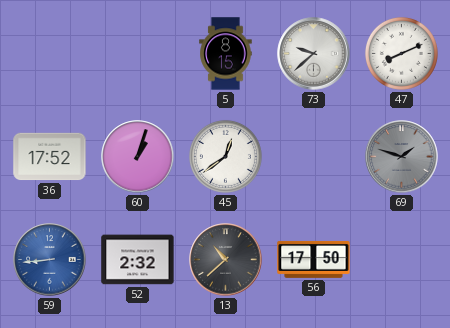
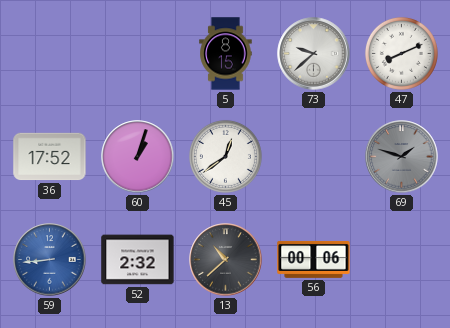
56: 17:50 -> 00:06
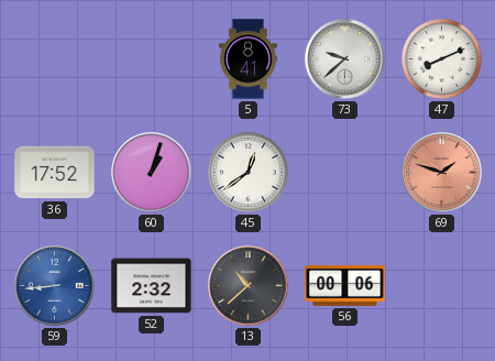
5: 8:15 -> 8:41
69 dial: grey -> salmon
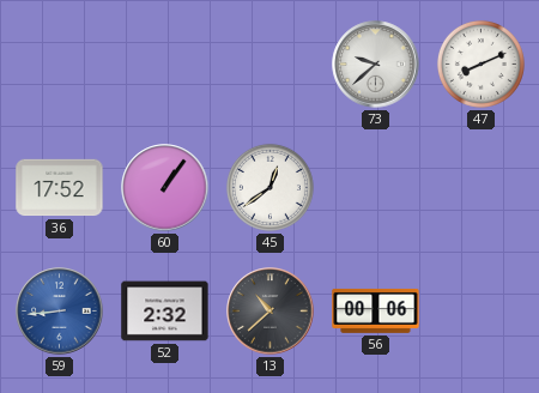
5: 8:41 -> none
60: 1:03 -> 1:06
69: 1:48 -> none
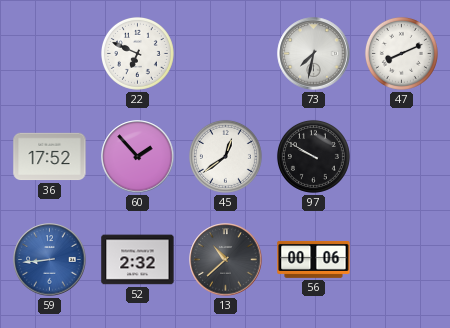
22: none -> 6:49
73: 9:38 -> 7:32
60: 1:06 -> 1:53
97: none -> 9:50
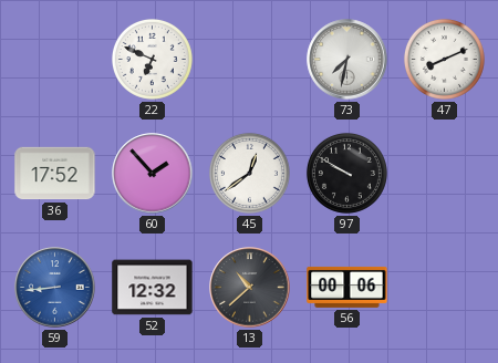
52: 2:32 -> 12:32
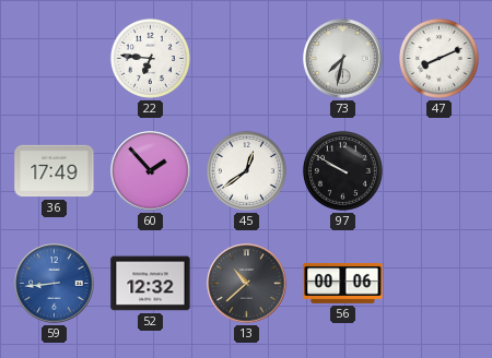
22: 6:49 -> 6:46
36: 17:52 -> 17:49
